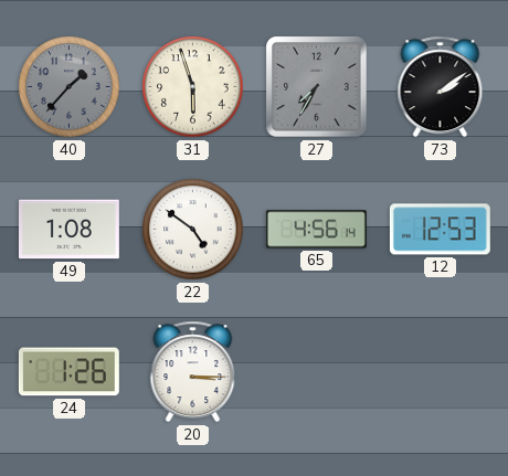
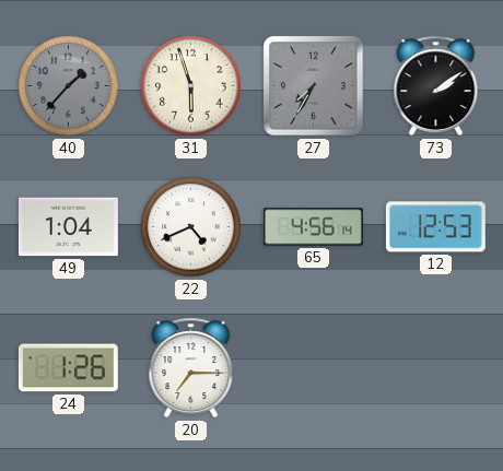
49: 1:08 -> 1:04
22: 4:51 -> 4:41
20: 3:15 -> 7:15
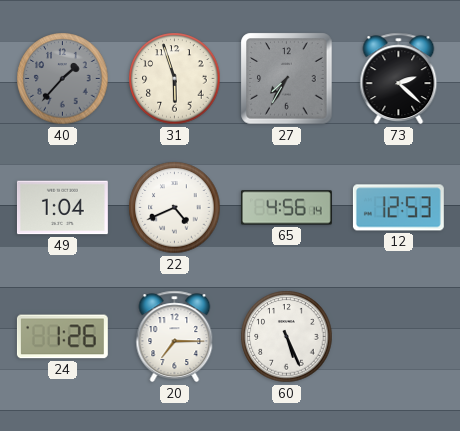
73: 2:09 -> 2:22
60: none -> 5:26
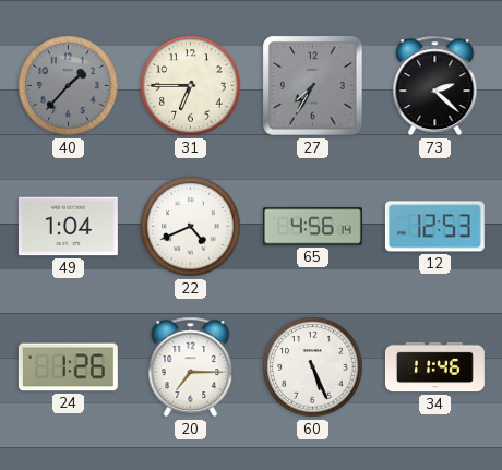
31: 5:57 -> 6:45
34: none -> 11:46
